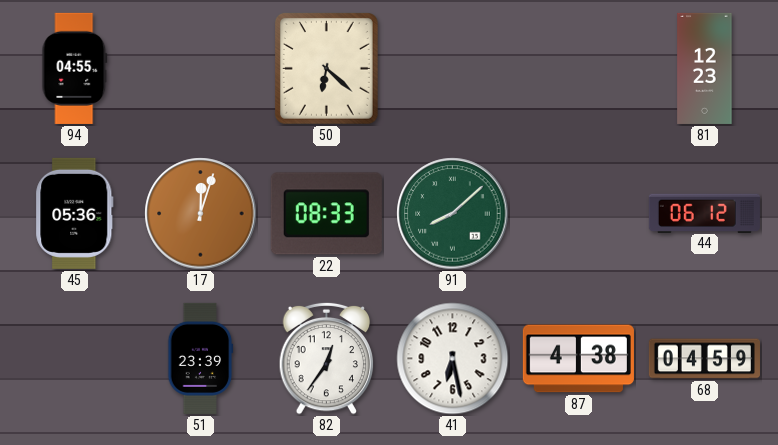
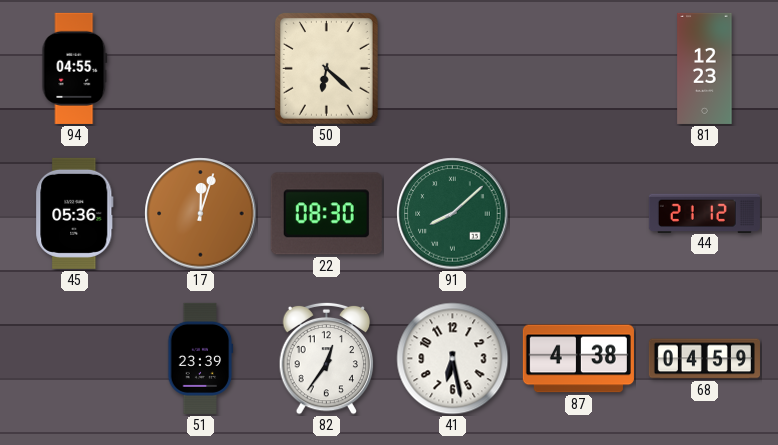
22: 08:33 -> 08:30
44: 06:12 -> 21:12
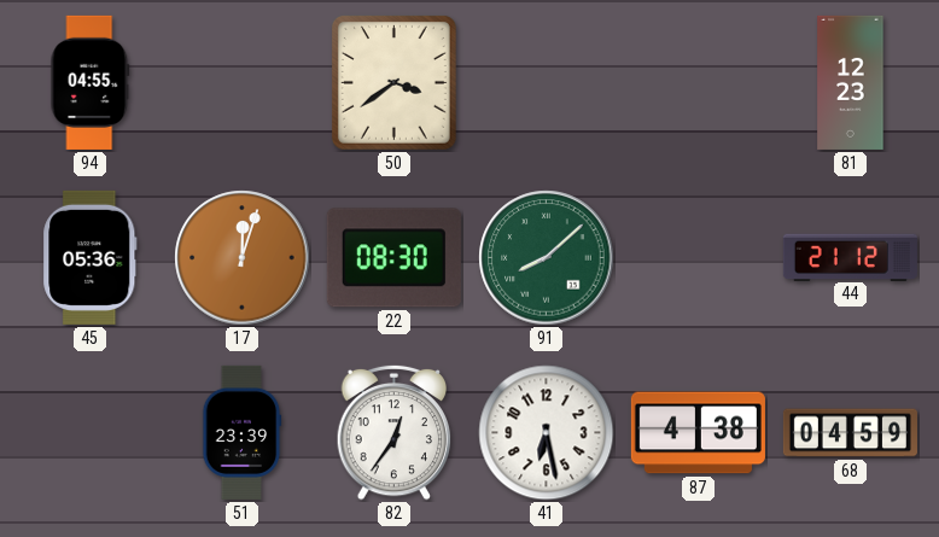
50: 6:22 -> 3:39
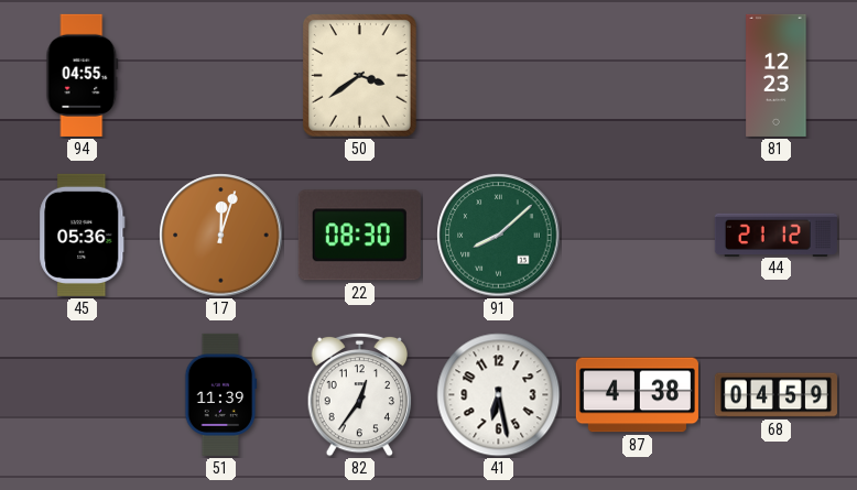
51: 23:39 -> 11:39
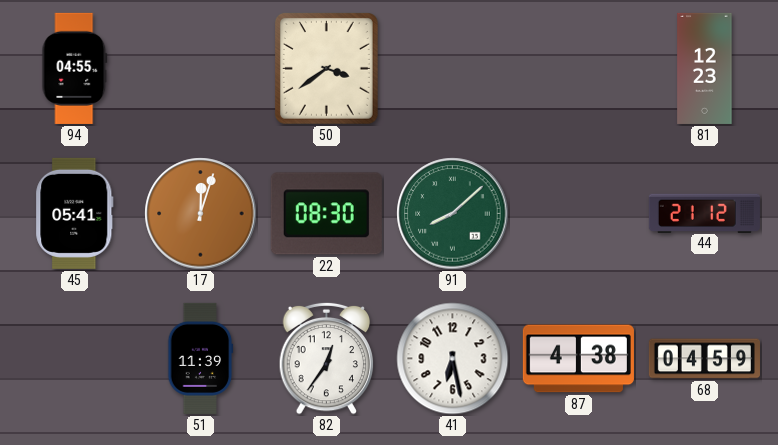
45: 05:36 -> 05:41
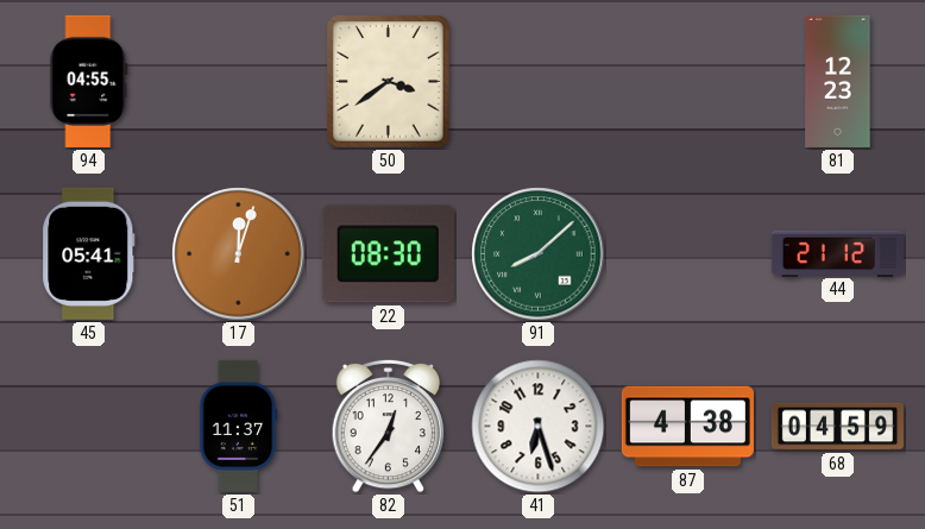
51: 11:39 -> 11:37
41: 6:28 -> 6:27
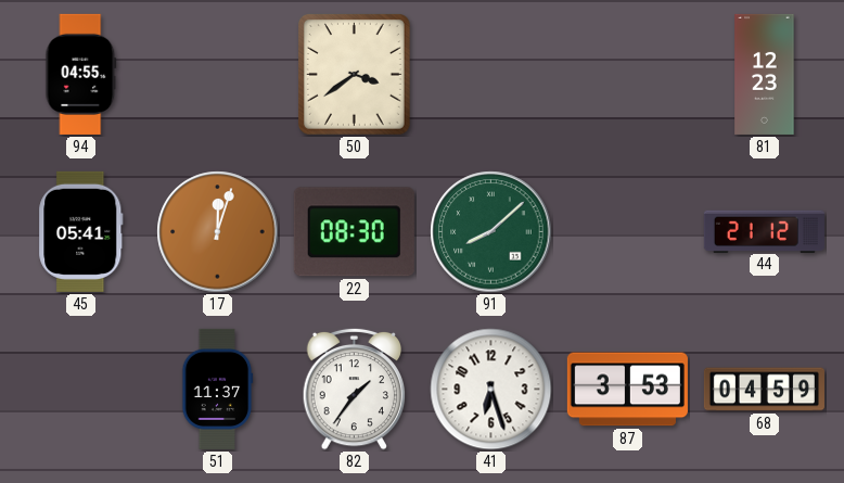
82: 12:36 -> 1:36
87: 4:38 -> 3:53
